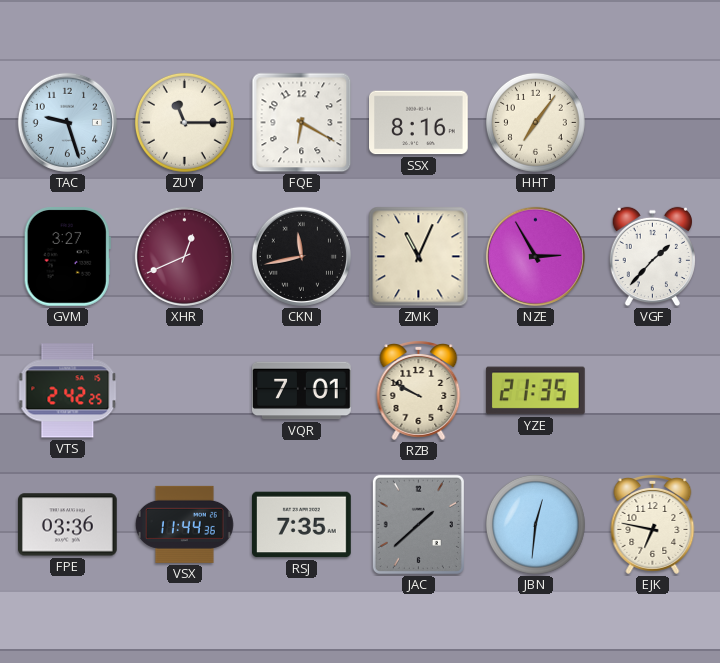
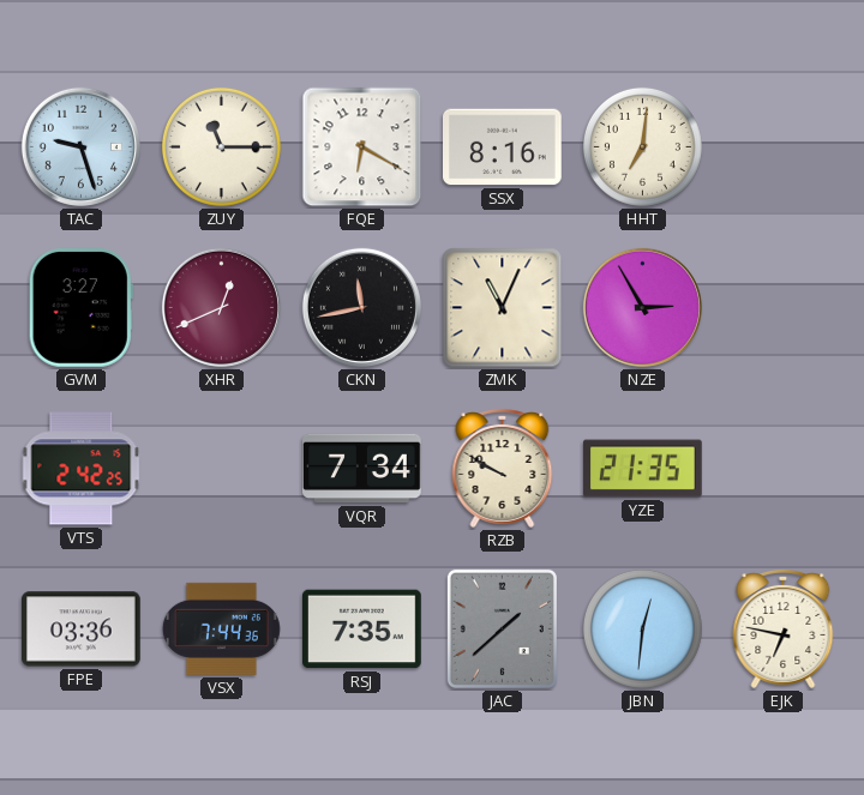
HHT: 7:06 -> 7:01
VGF: 1:37 -> none
VQR: 7:01 -> 7:34
VSX: 11:44 -> 7:44
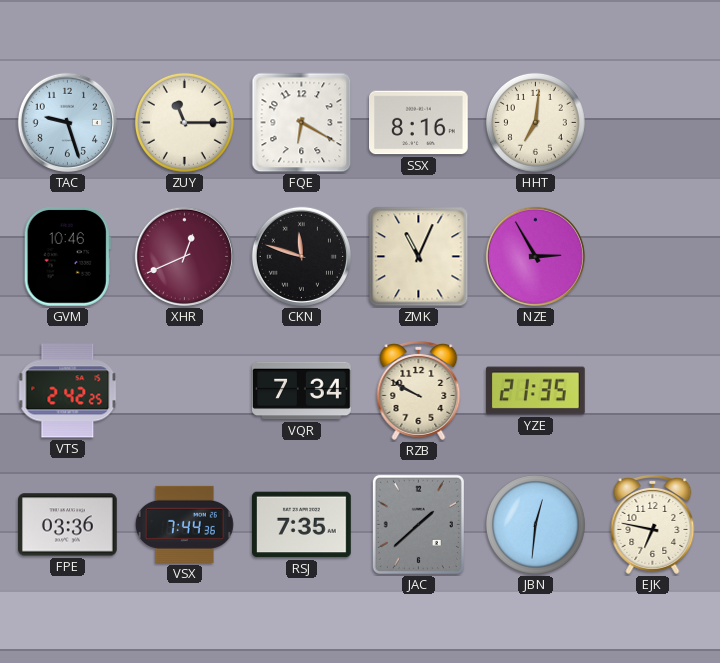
GVM: 3:27 -> 10:46
CKN: 11:43 -> 11:48
